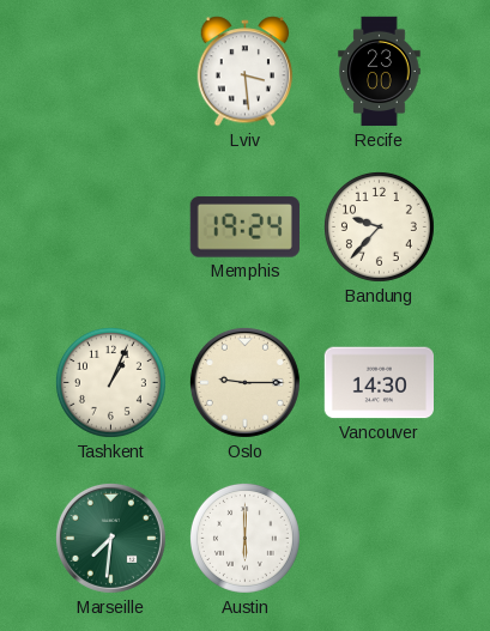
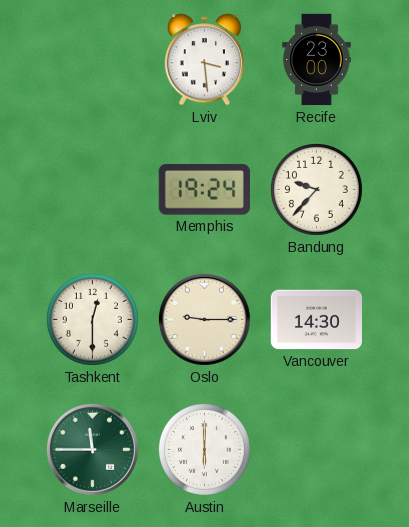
Tashkent: 1:04 -> 12:30
Marseille: 7:31 -> 11:45
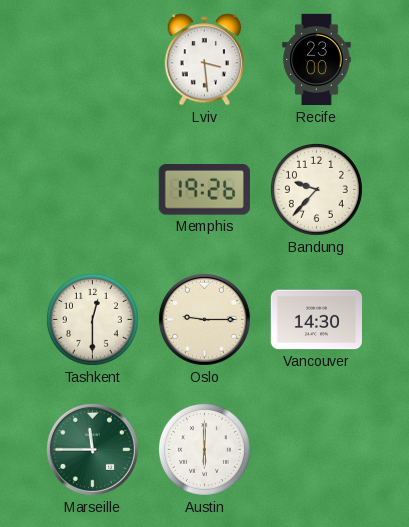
Memphis: 19:24 -> 19:26
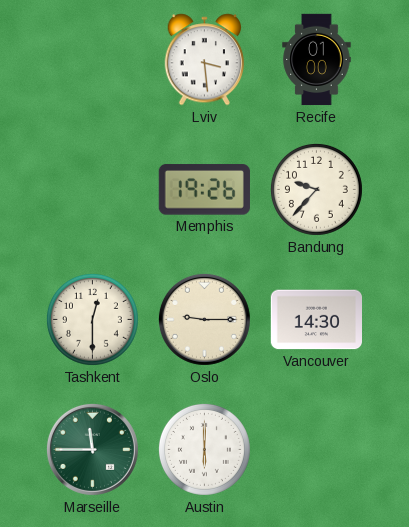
Recife: 23:00 -> 01:00
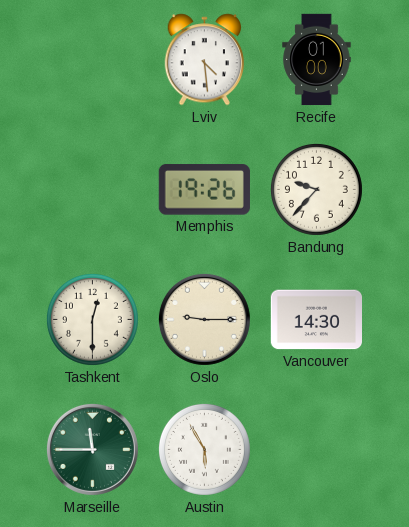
Lviv: 3:29 -> 4:29
Austin: 6:00 -> 5:55
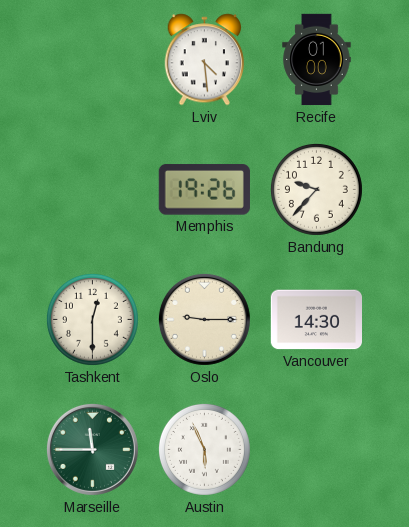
Austin: 5:55 -> 5:56
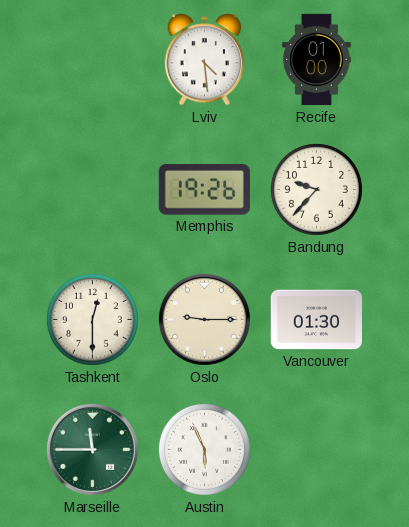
Vancouver: 14:30 -> 01:30
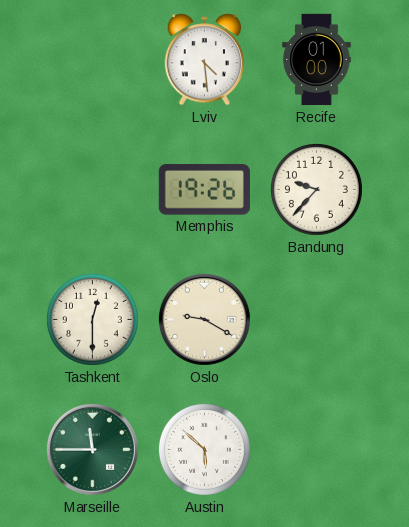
Oslo: 9:15 -> 9:20
Vancouver: 01:30 -> none
Austin: 5:56 -> 5:52
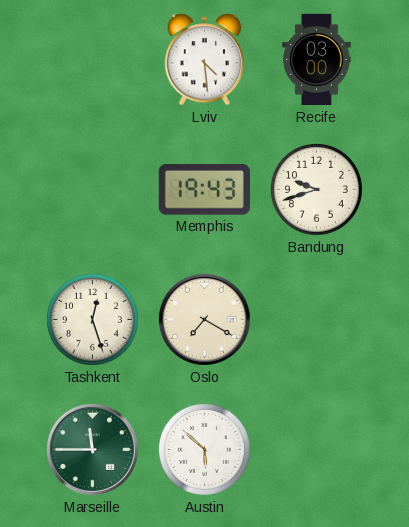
Recife: 01:00 -> 03:00
Memphis: 19:26 -> 19:43
Bandung: 9:37 -> 9:42
Tashkent: 12:30 -> 12:27
Oslo: 9:20 -> 7:20
